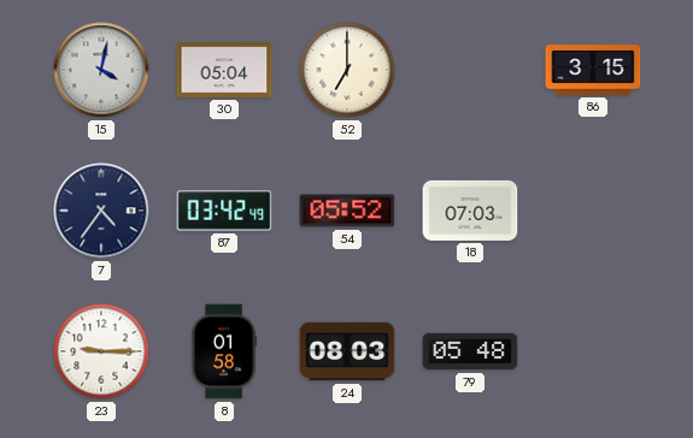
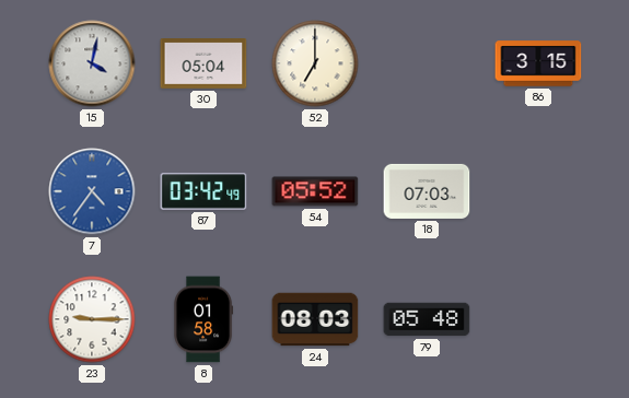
7 dial: navy -> blue
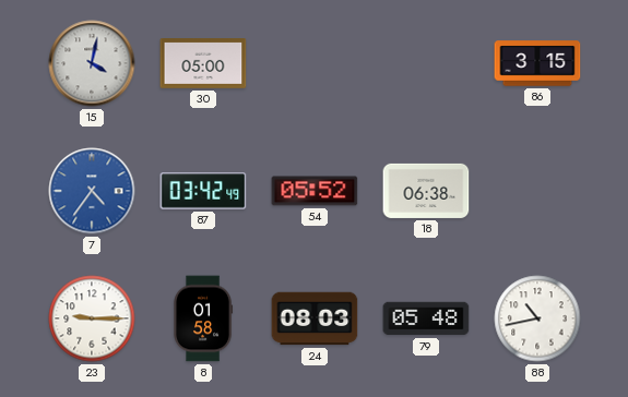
30: 05:04 -> 05:00
52: 7:00 -> none
18: 07:03 -> 06:38
88: none -> 10:43
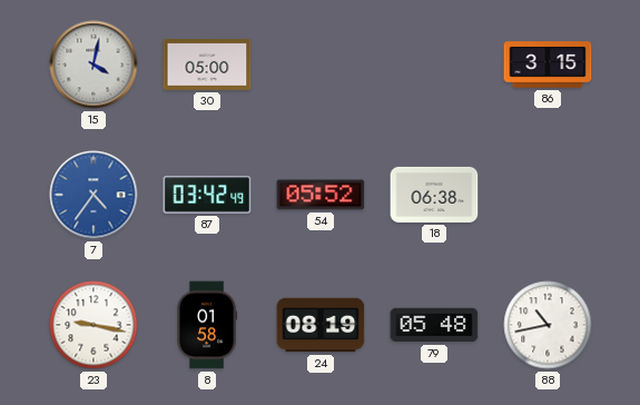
23: 9:15 -> 9:17
24: 08:03 -> 08:19
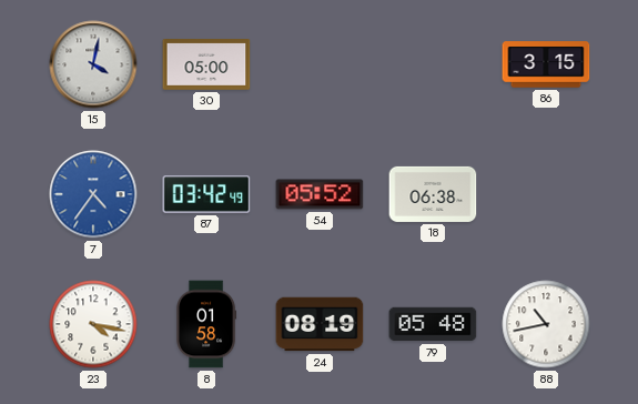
23: 9:17 -> 4:17
